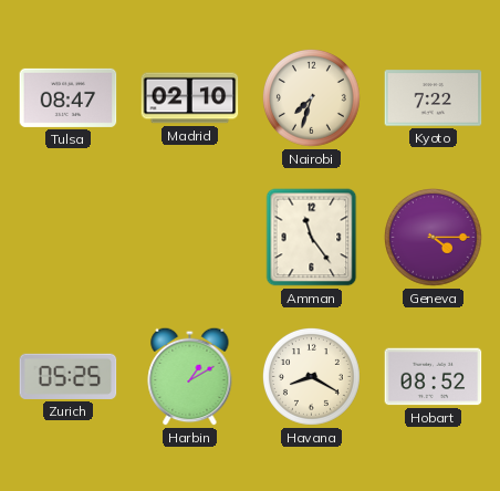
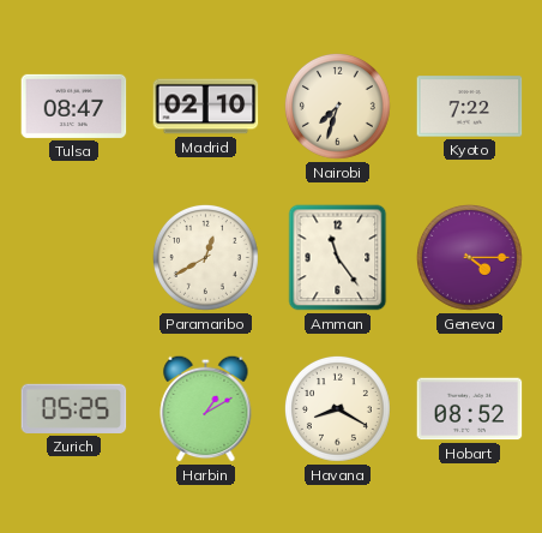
Paramaribo: none -> 12:40
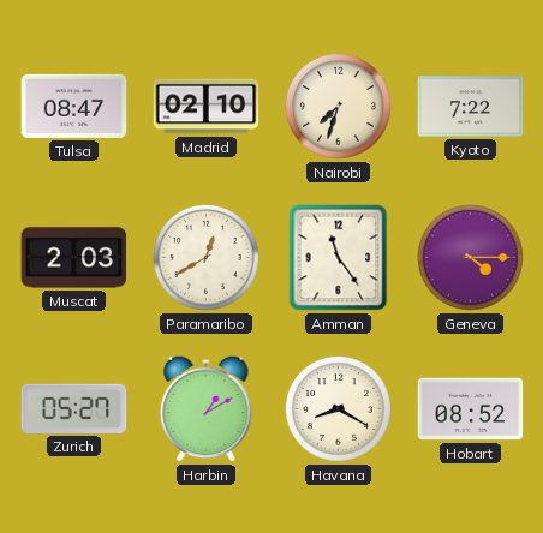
Muscat: none -> 2:03
Zurich: 05:25 -> 05:27
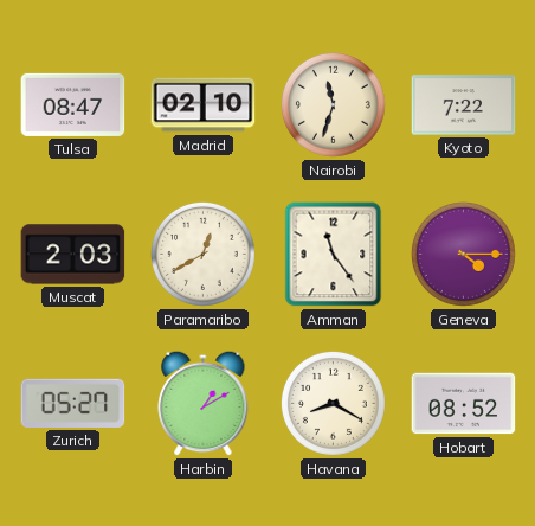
Nairobi: 7:33 -> 11:33
